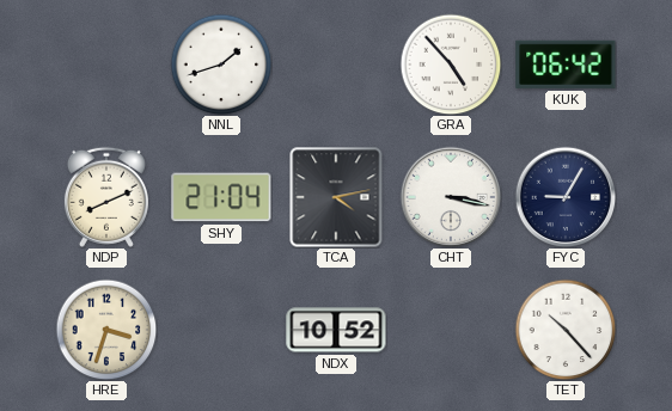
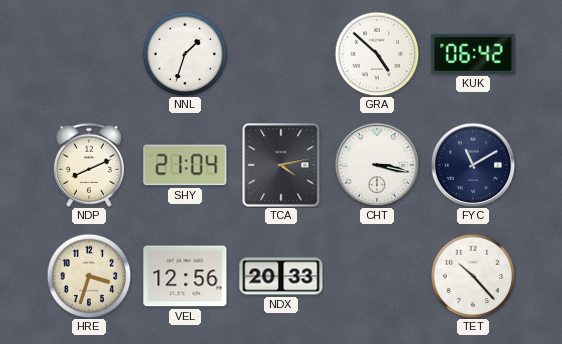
NNL: 1:42 -> 1:33
GRA: 4:53 -> 4:52
FYC: 9:05 -> 11:10
VEL: none -> 12:56
NDX: 10:52 -> 20:33
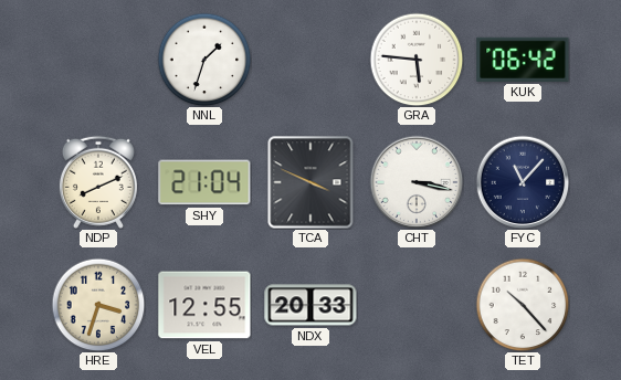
GRA: 4:52 -> 5:46
TCA: 4:13 -> 3:49
FYC: 11:10 -> 11:07
VEL: 12:56 -> 12:55
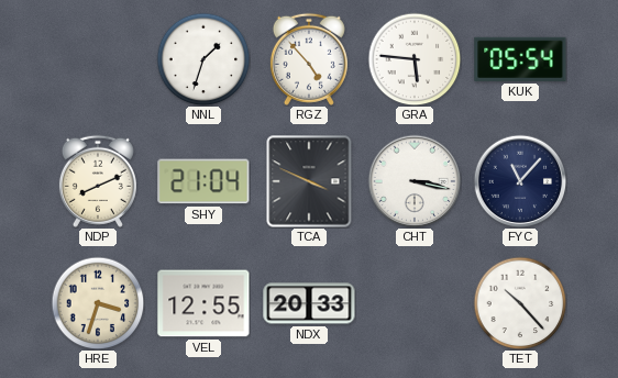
RGZ: none -> 4:53
KUK: 06:42 -> 05:54
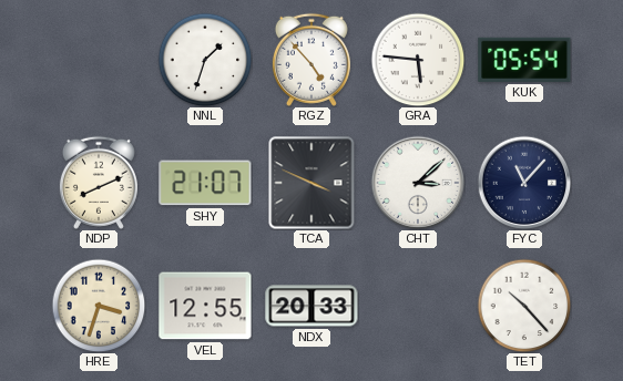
SHY: 21:04 -> 21:07
CHT: 3:17 -> 3:08
